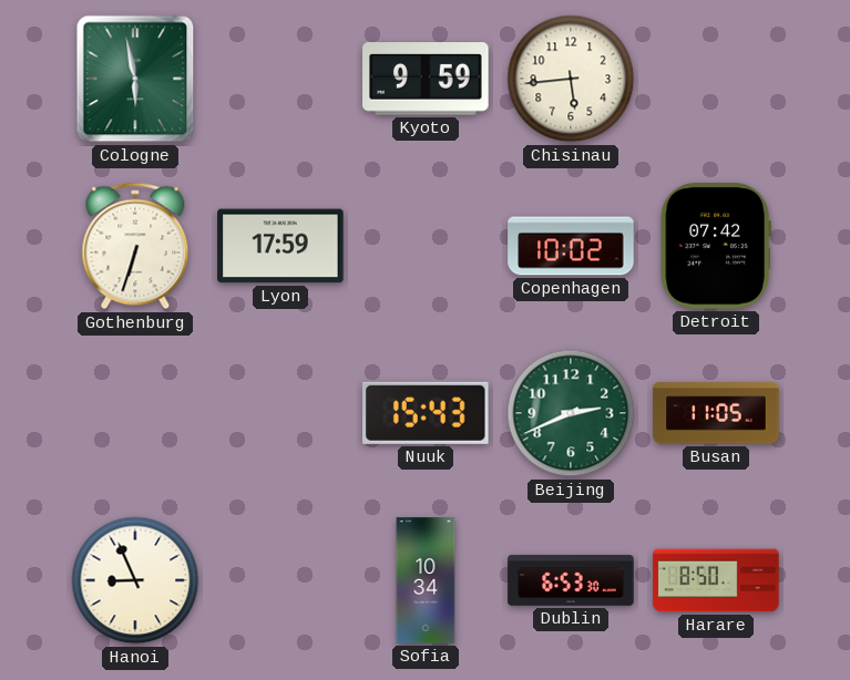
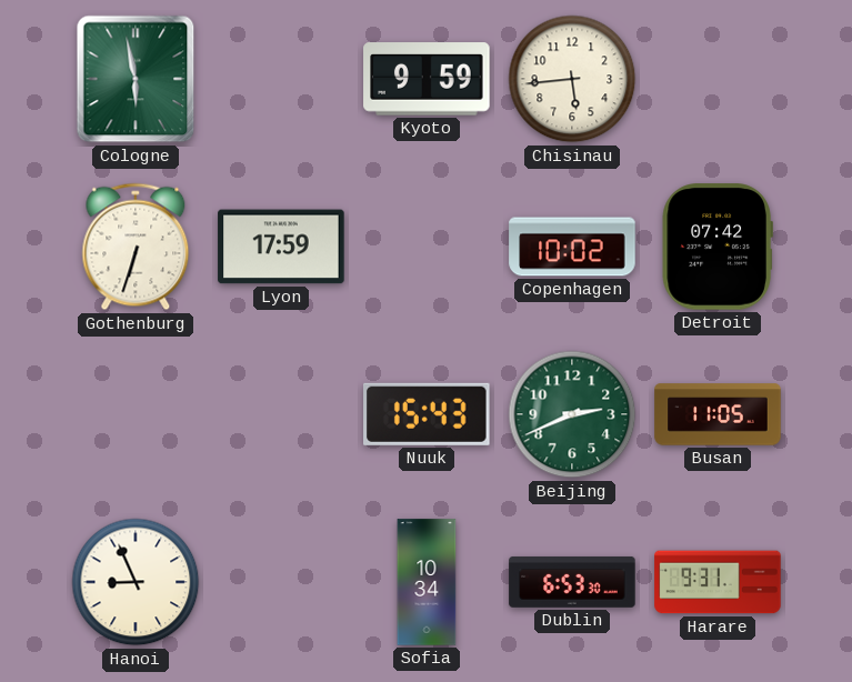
Harare: 8:50 -> 9:31
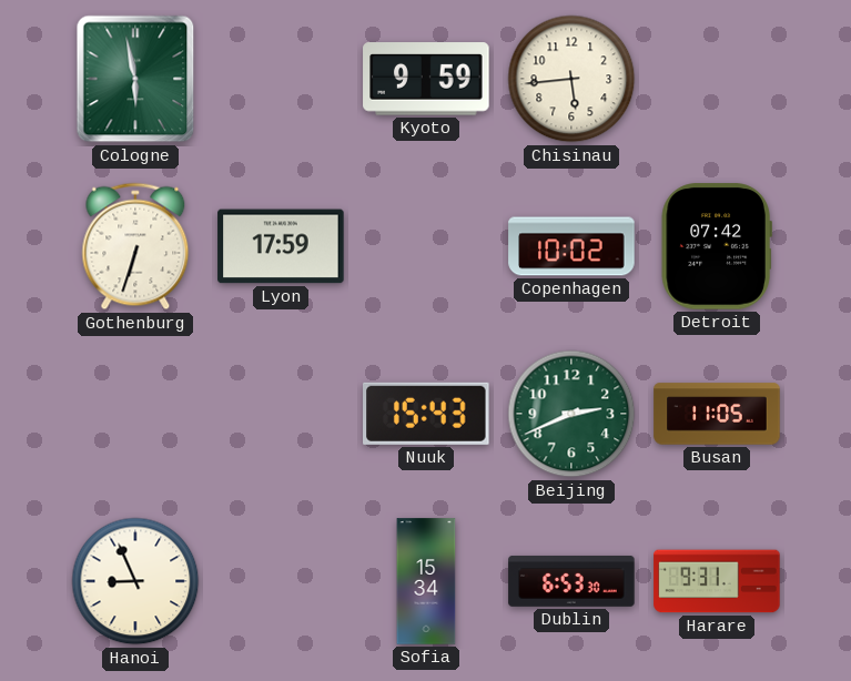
Sofia: 10:34 -> 15:34
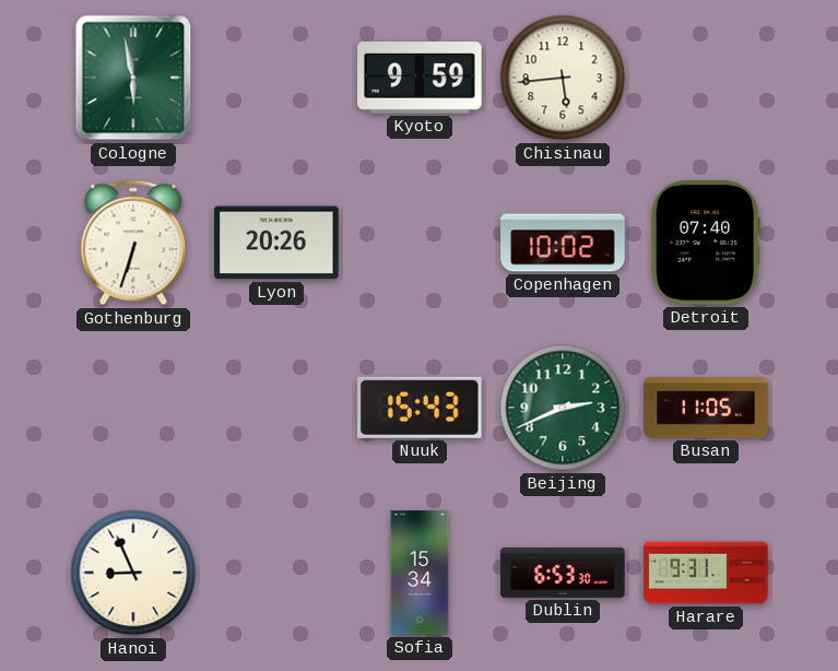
Lyon: 17:59 -> 20:26
Detroit: 07:42 -> 07:40
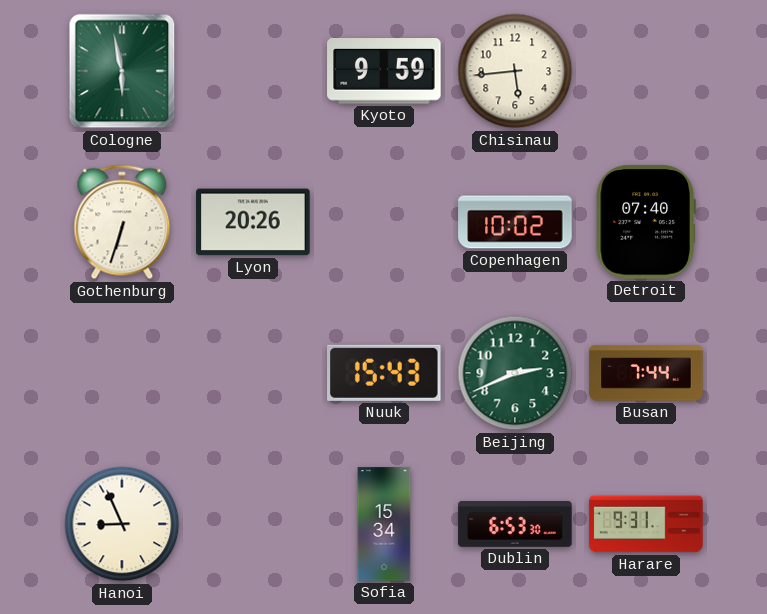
Busan: 11:05 -> 7:44
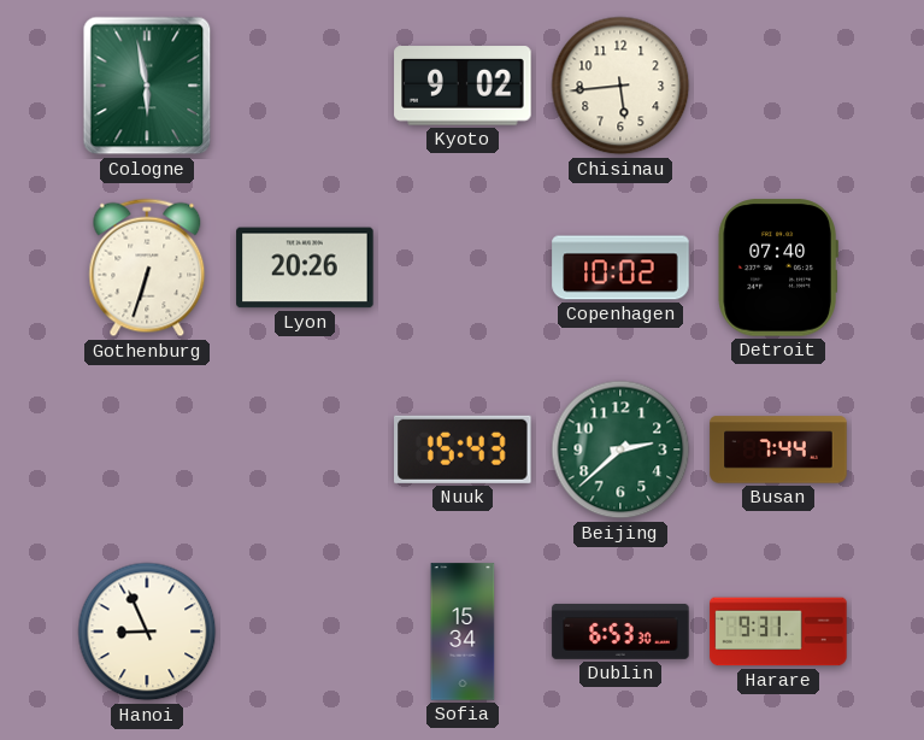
Kyoto: 9:59 -> 9:02
Beijing: 2:41 -> 2:38
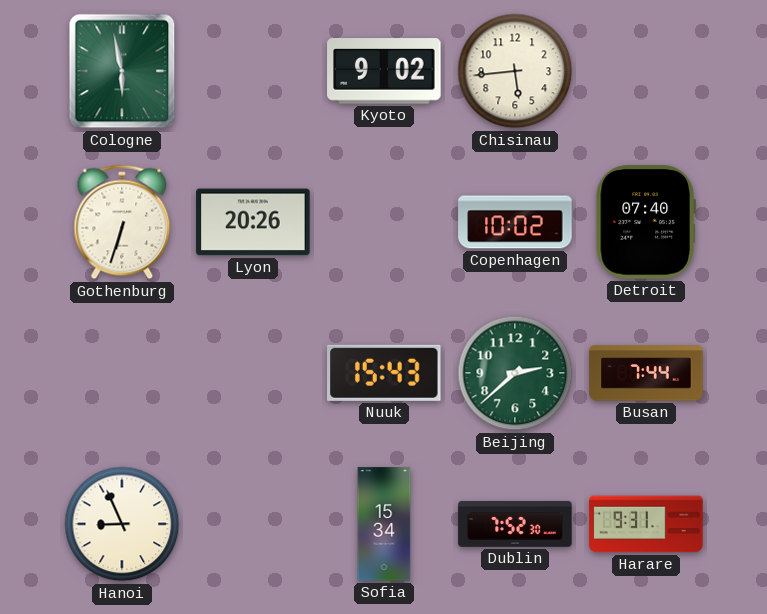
Dublin: 6:53 -> 7:52
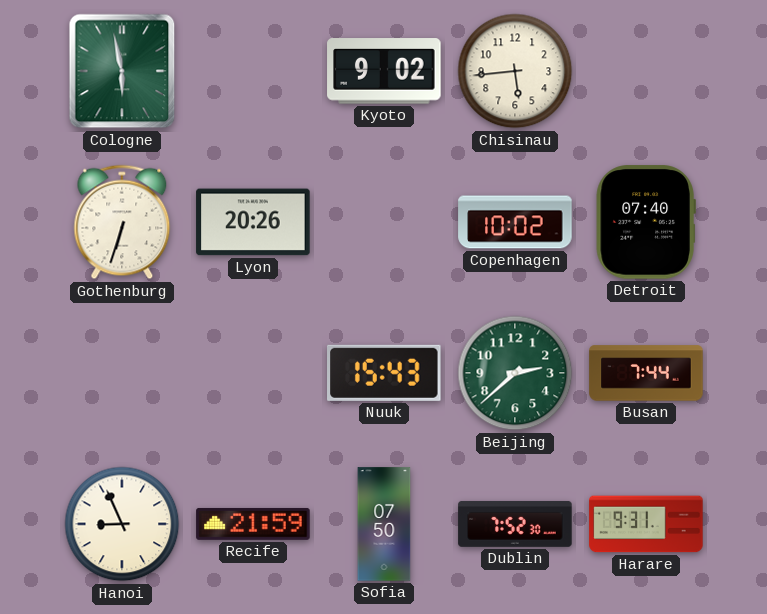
Recife: none -> 21:59
Sofia: 15:34 -> 07:50
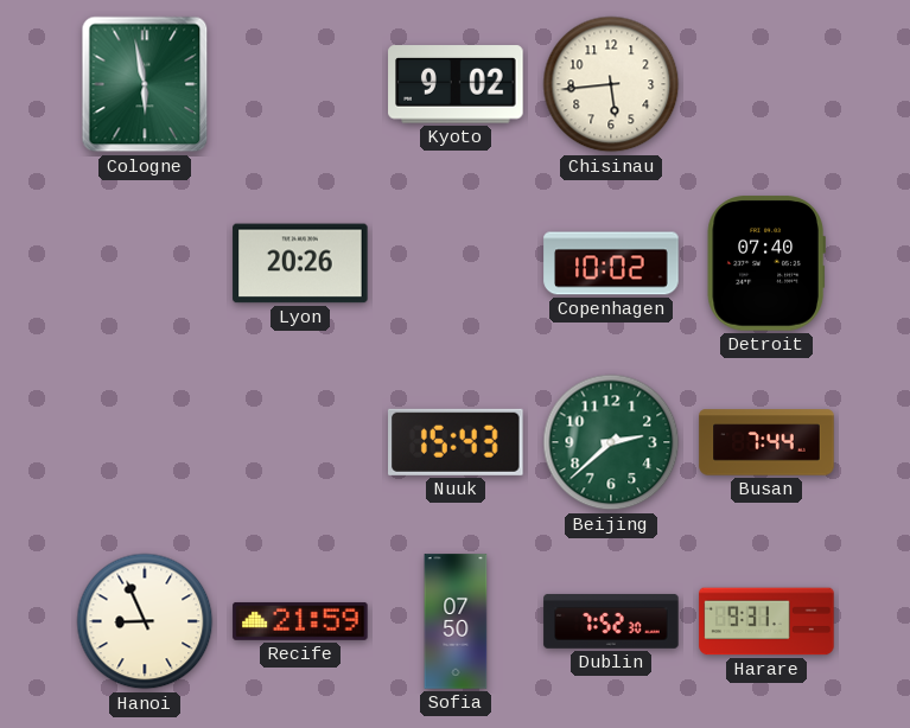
Gothenburg: 6:33 -> none
